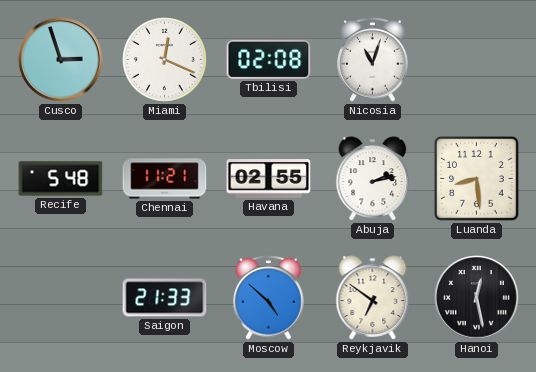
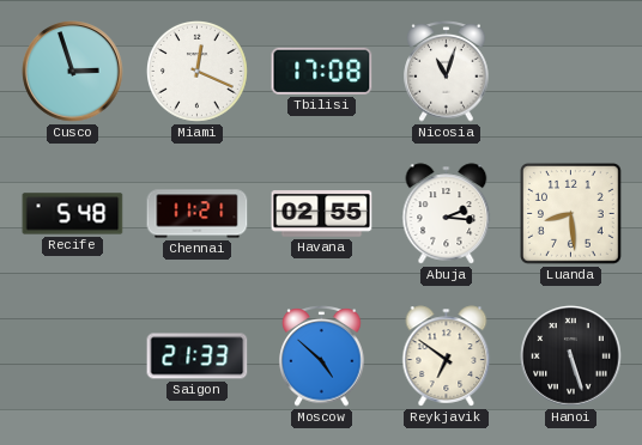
Tbilisi: 02:08 -> 17:08
Abuja: 2:13 -> 2:16
Hanoi: 12:28 -> 5:27
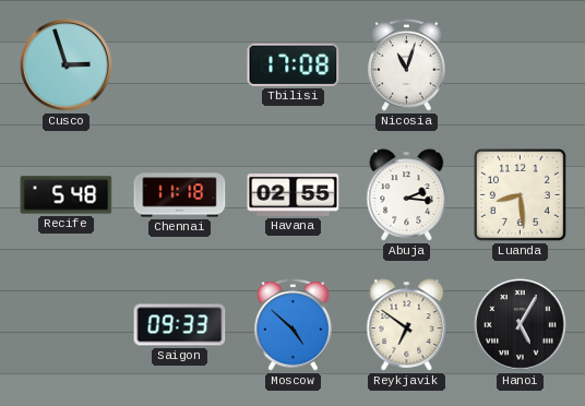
Miami: 12:19 -> none
Chennai: 11:21 -> 11:18
Saigon: 21:33 -> 09:33
Hanoi: 5:27 -> 5:05
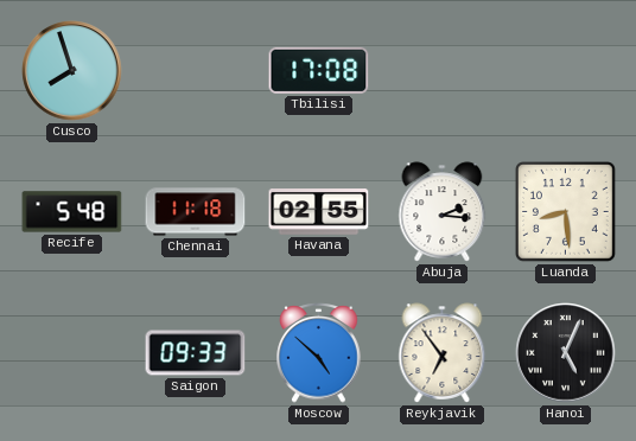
Cusco: 2:57 -> 7:57
Nicosia: 11:03 -> none
Reykjavik: 6:51 -> 6:54
Hanoi: 5:05 -> 5:04
